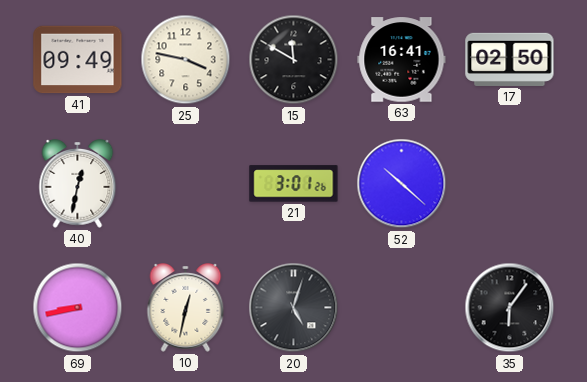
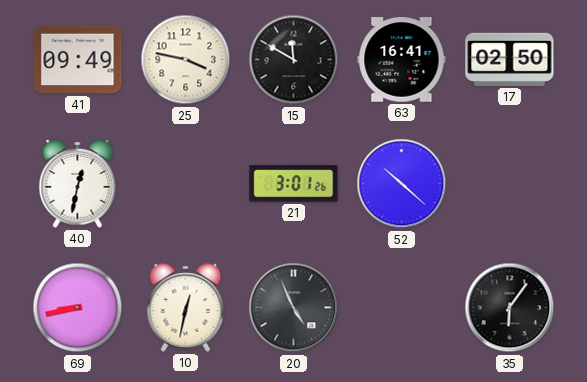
20: 5:03 -> 4:56
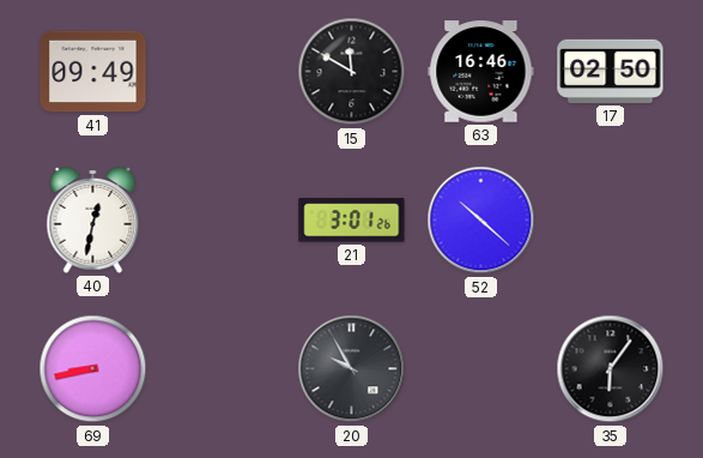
25: 3:47 -> none
63: 16:41 -> 16:46
10: 12:32 -> none
20: 4:56 -> 9:55
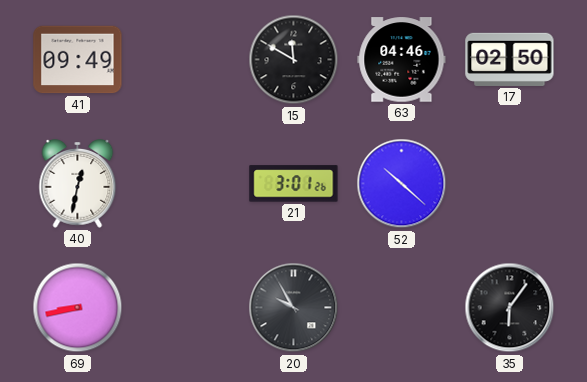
63: 16:46 -> 04:46
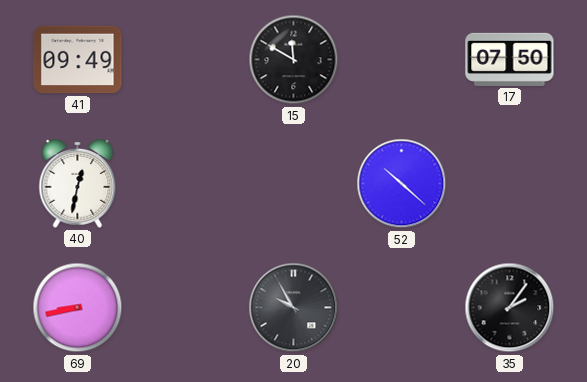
63: 04:46 -> none
17: 02:50 -> 07:50
21: 3:01 -> none
35: 6:06 -> 2:06
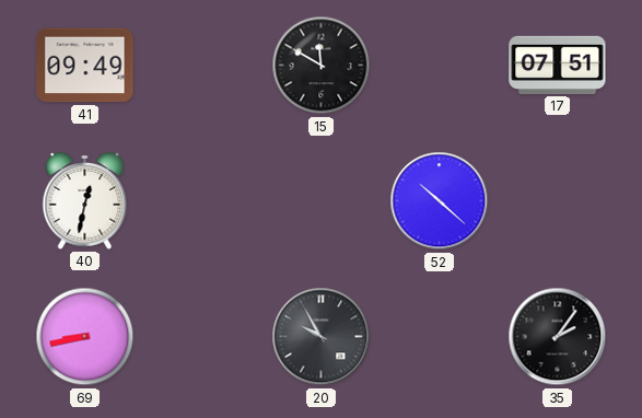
17: 07:50 -> 07:51
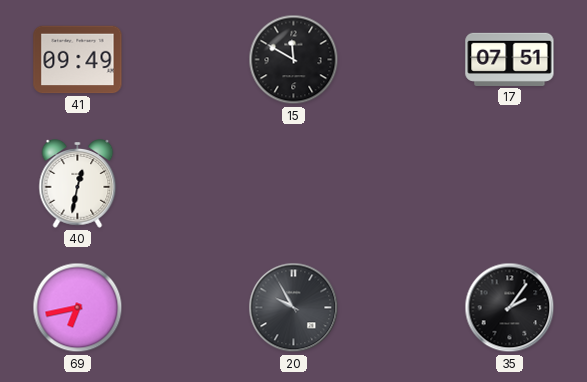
52: 10:22 -> none
69: 8:43 -> 6:43
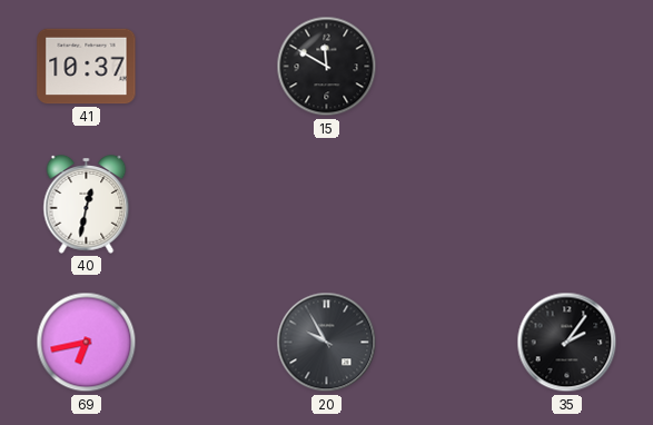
41: 09:49 -> 10:37
17: 07:51 -> none
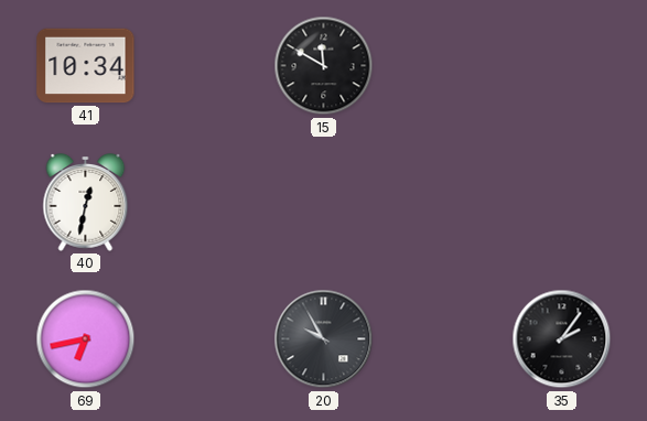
41: 10:37 -> 10:34
